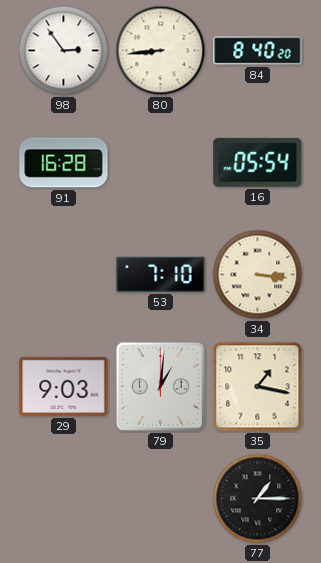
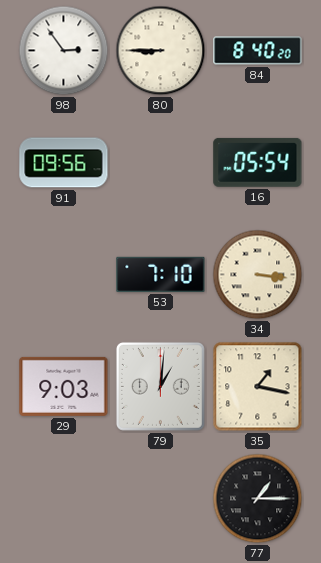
80: 8:44 -> 8:45
91: 16:28 -> 09:56
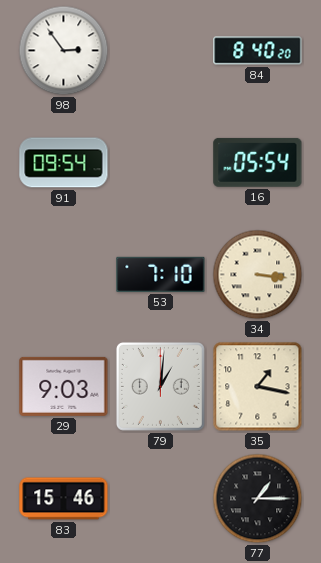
80: 8:45 -> none
91: 09:56 -> 09:54
83: none -> 15:46
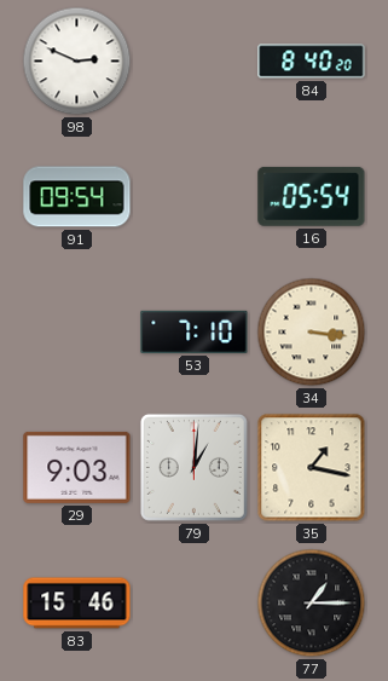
98: 2:54 -> 2:49
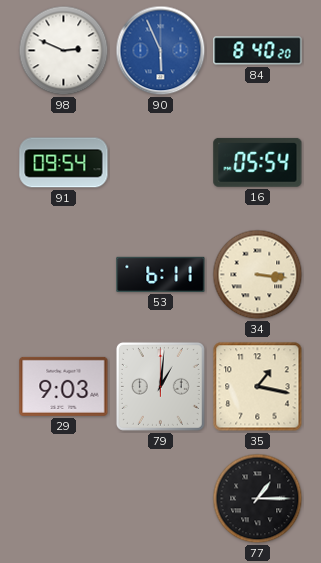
90: none -> 5:56
53: 7:10 -> 6:11
83: 15:46 -> none
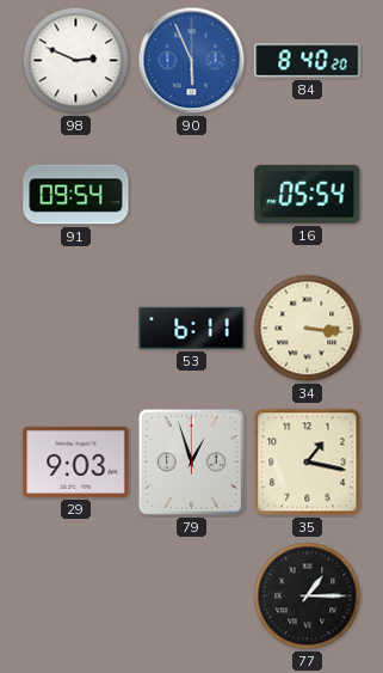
79: 1:01 -> 12:57
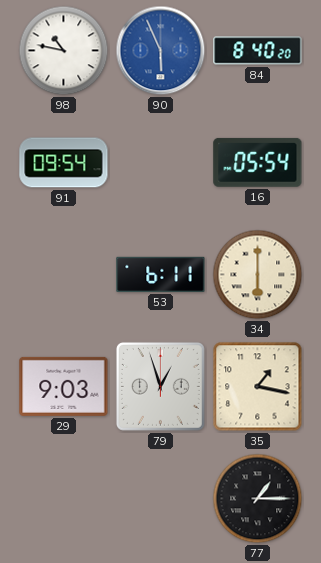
98: 2:49 -> 10:47
34: 3:16 -> 6:00
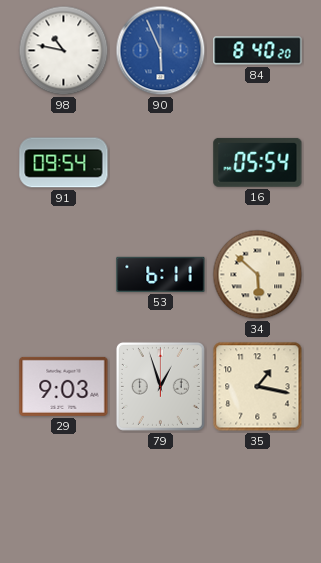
34: 6:00 -> 5:52
77: 1:15 -> none
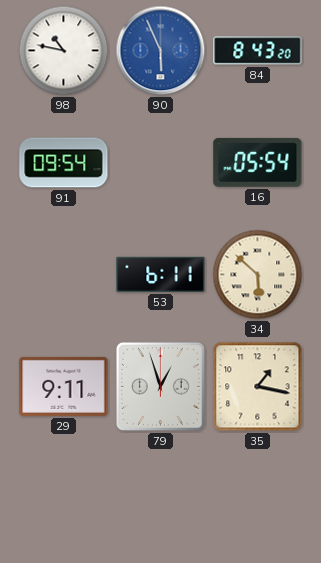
84: 8:40 -> 8:43
29: 9:03 -> 9:11
